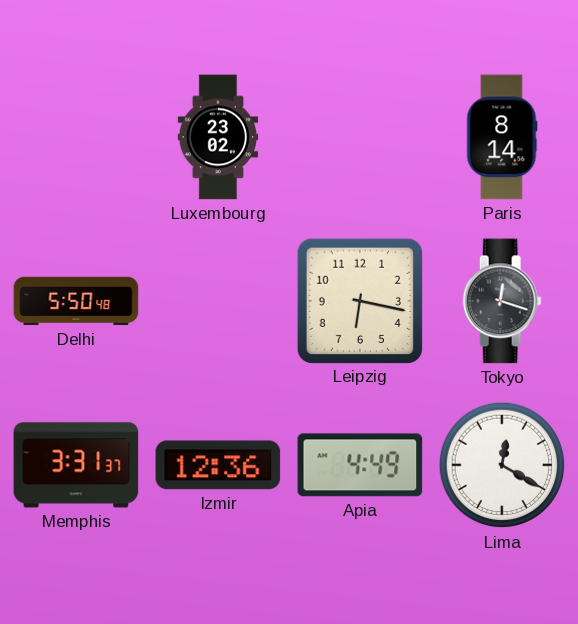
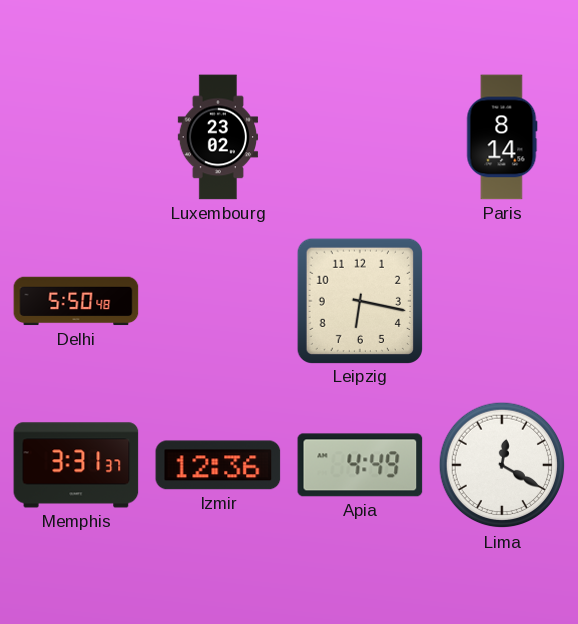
Tokyo: 12:18 -> none
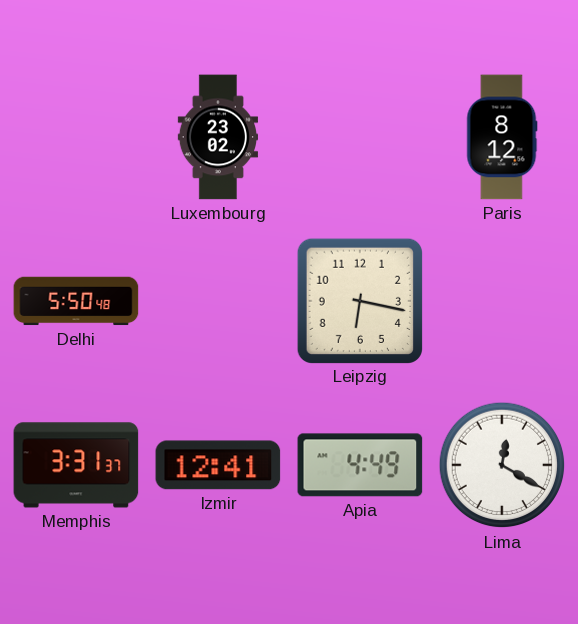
Paris: 8:14 -> 8:12
Izmir: 12:36 -> 12:41
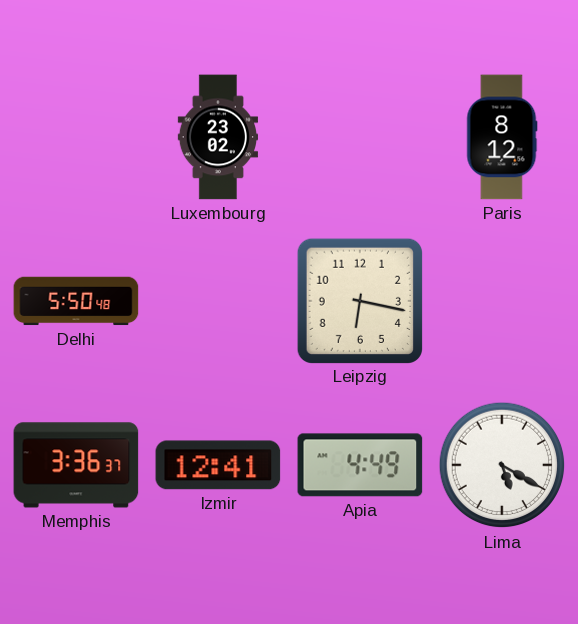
Memphis: 3:31 -> 3:36
Lima: 12:20 -> 5:20
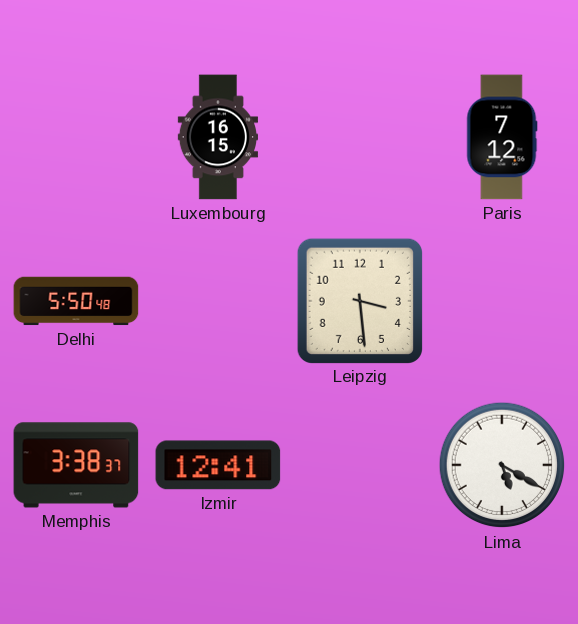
Luxembourg: 23:02 -> 16:15
Paris: 8:12 -> 7:12
Leipzig: 6:17 -> 3:29
Memphis: 3:36 -> 3:38
Apia: 4:49 -> none
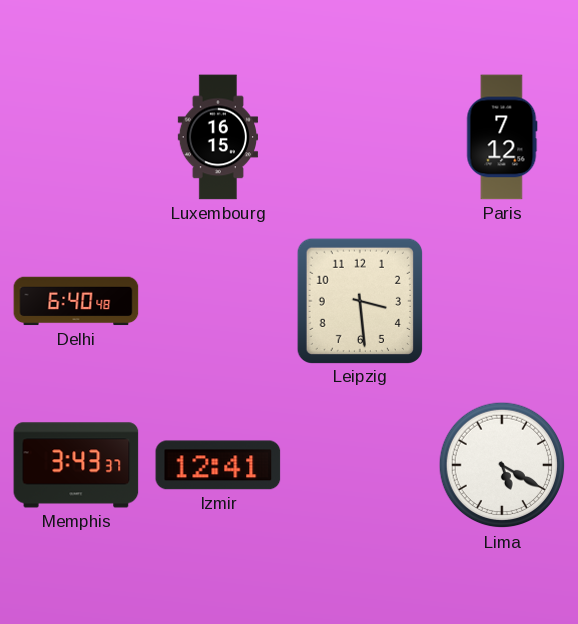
Delhi: 5:50 -> 6:40
Memphis: 3:38 -> 3:43
